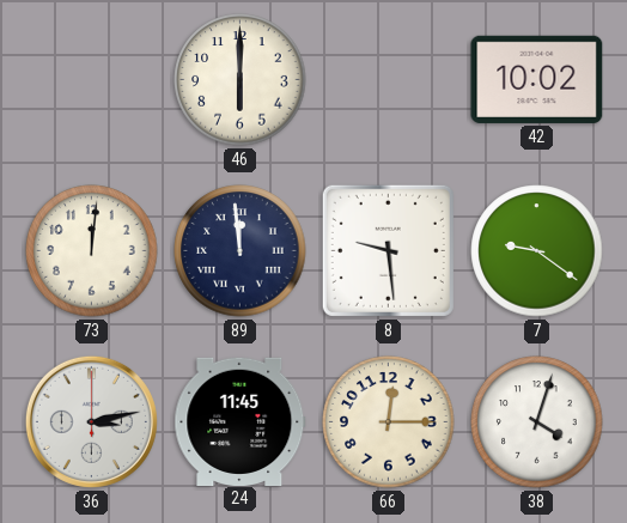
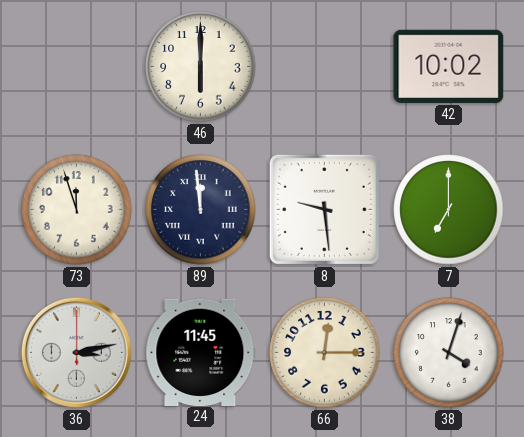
73: 12:01 -> 11:57
7: 9:21 -> 7:00
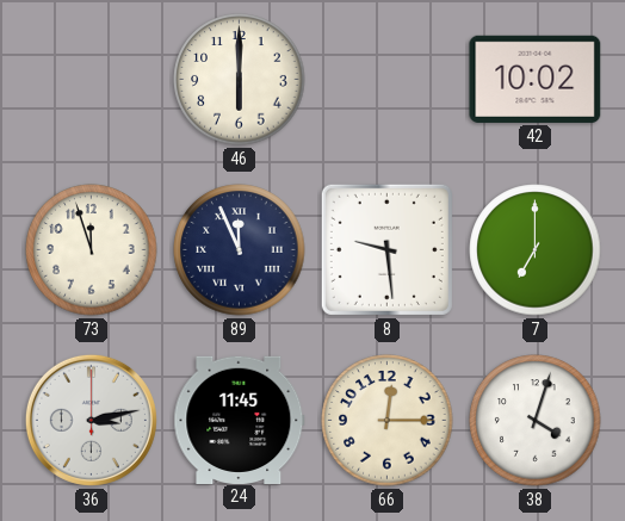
89: 11:59 -> 11:56
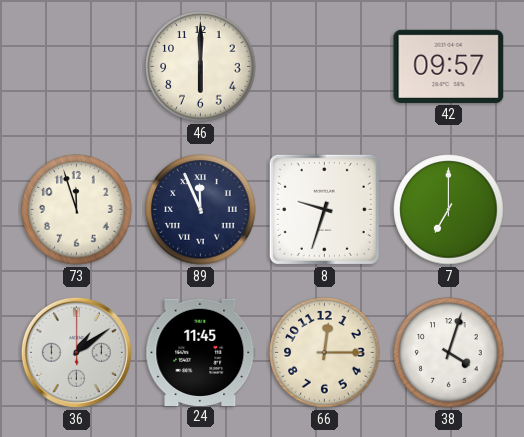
42: 10:02 -> 09:57
8: 9:29 -> 9:33
36: 3:13 -> 1:09
